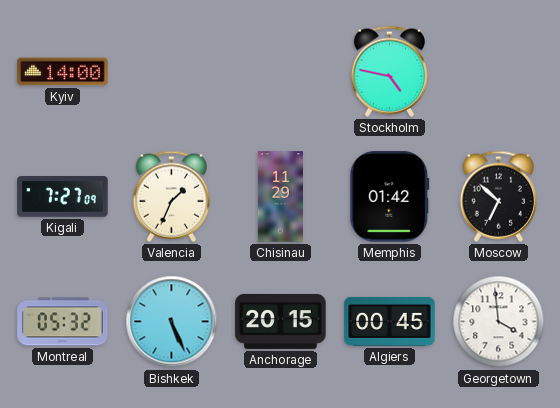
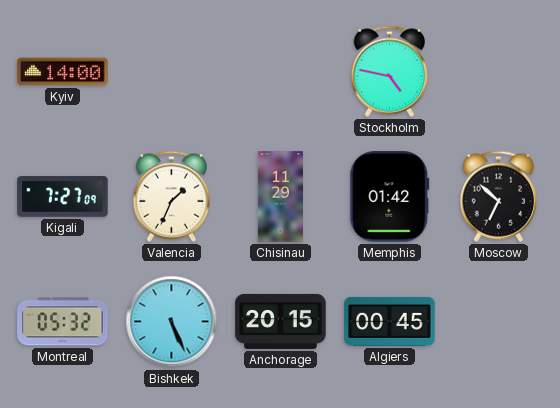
Georgetown: 3:59 -> none
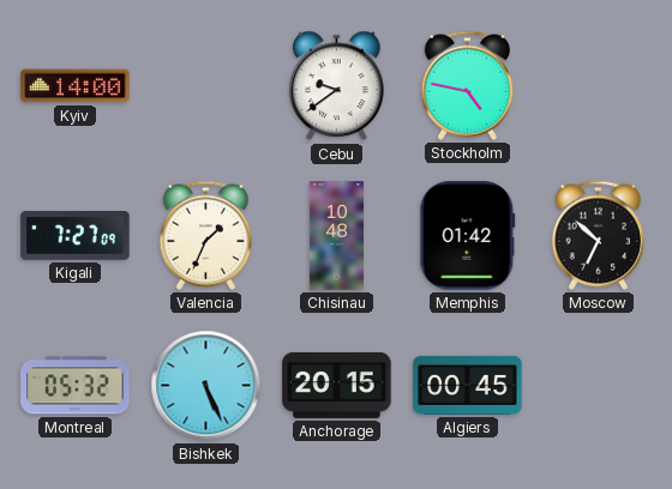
Cebu: none -> 9:39
Chisinau: 11:29 -> 10:48
